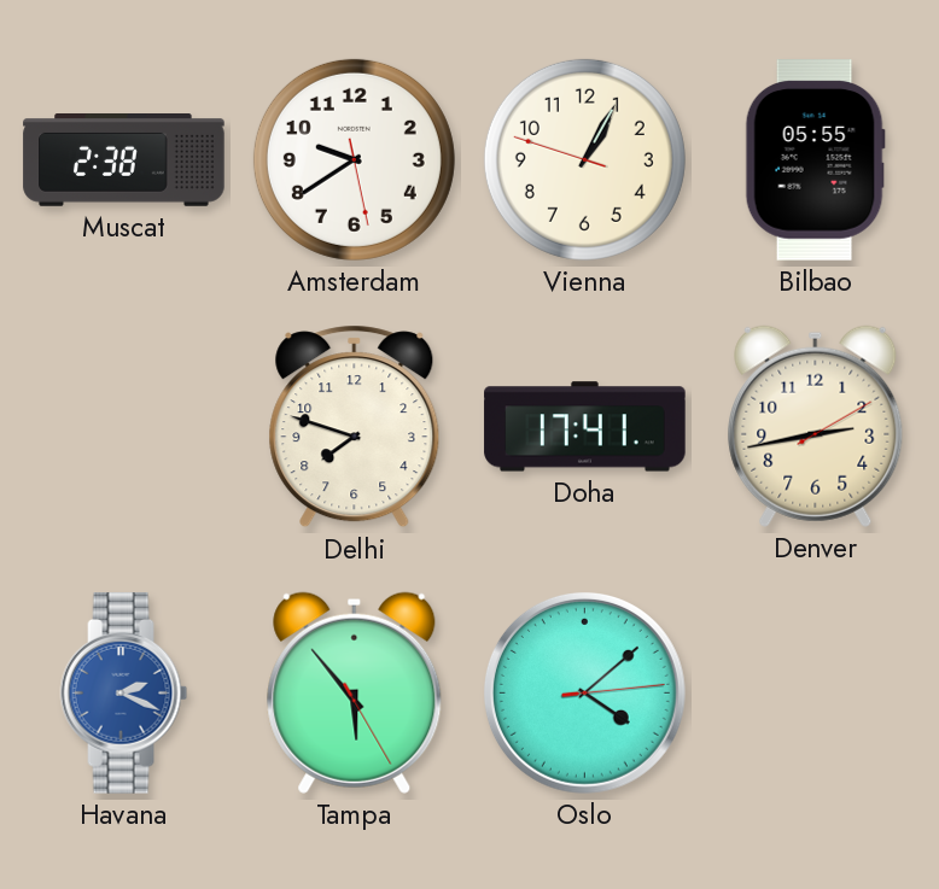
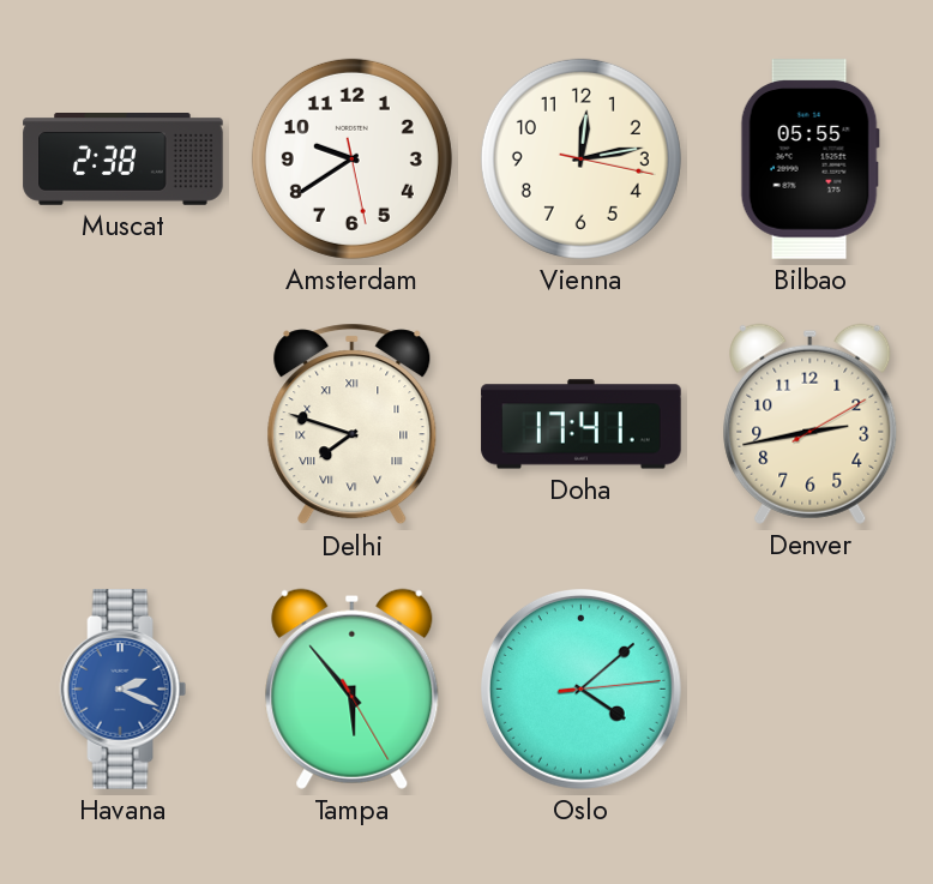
Vienna: 1:04 -> 12:13
Delhi numerals: Arabic -> Roman
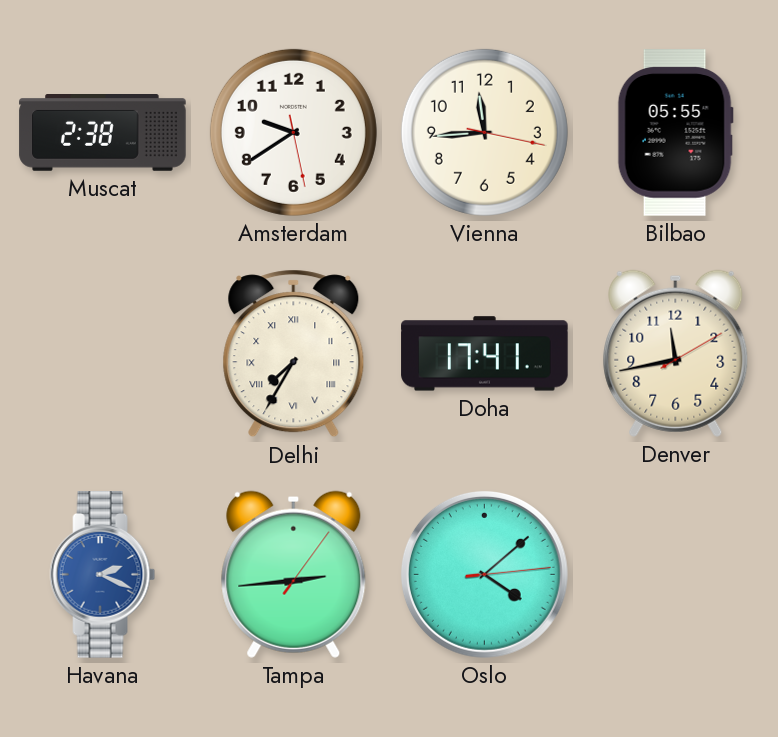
Vienna: 12:13 -> 11:44
Delhi: 7:48 -> 7:35
Denver: 2:43 -> 11:43
Tampa: 5:53 -> 2:44
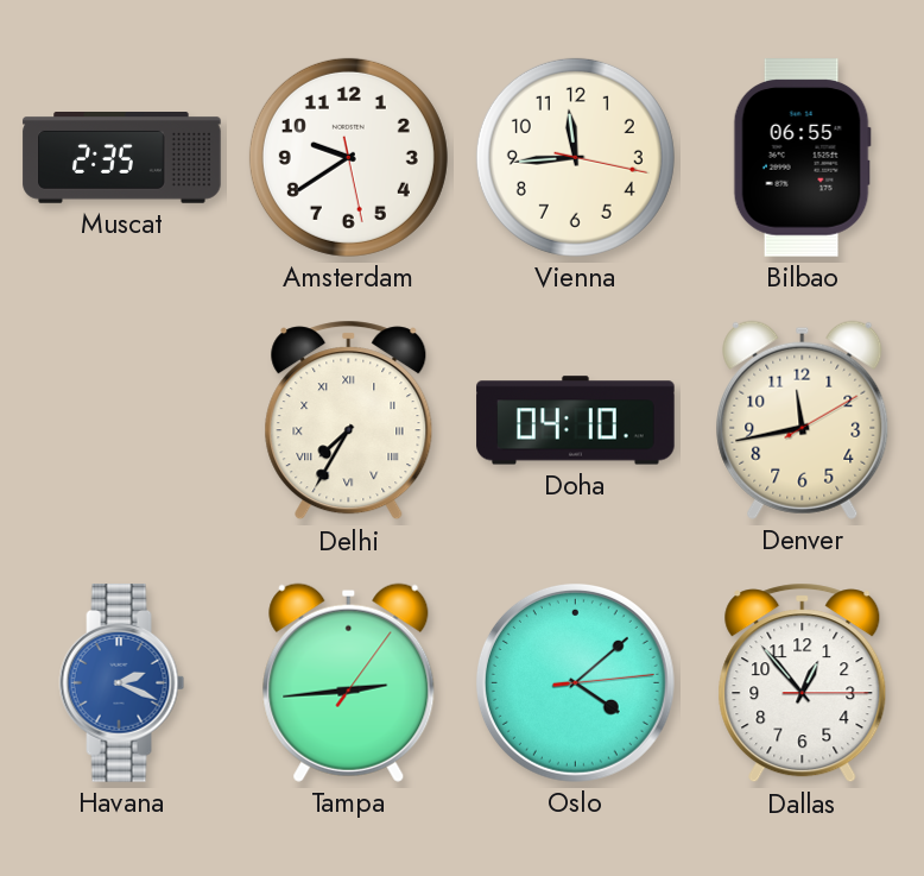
Muscat: 2:38 -> 2:35
Bilbao: 05:55 -> 06:55
Doha: 17:41 -> 04:10
Dallas: none -> 12:53
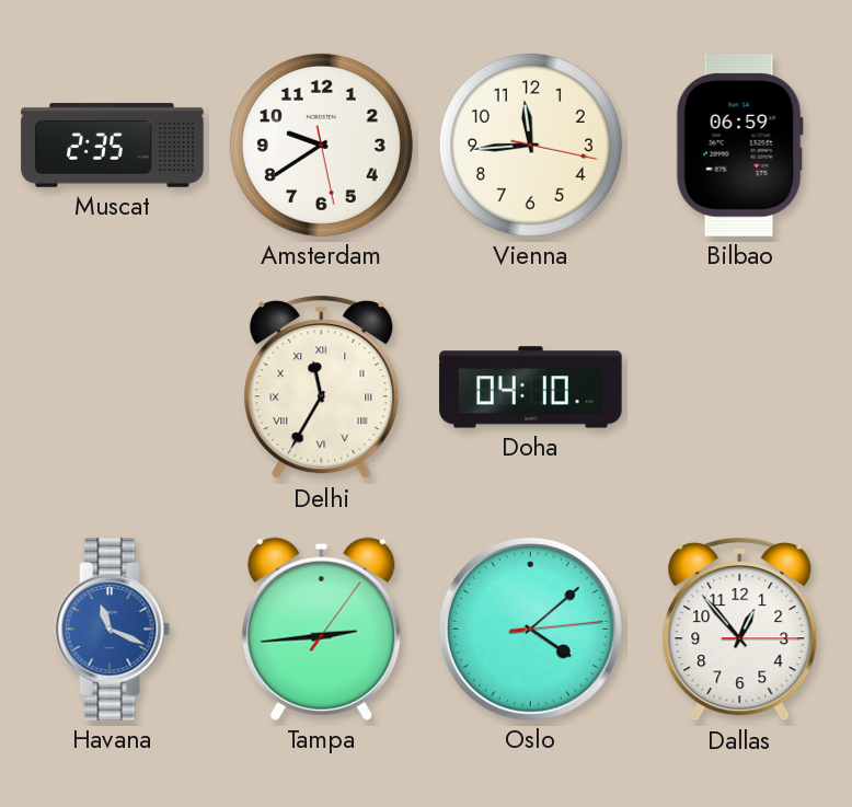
Bilbao: 06:55 -> 06:59
Delhi: 7:35 -> 11:35
Denver: 11:43 -> none
Havana: 2:19 -> 11:19
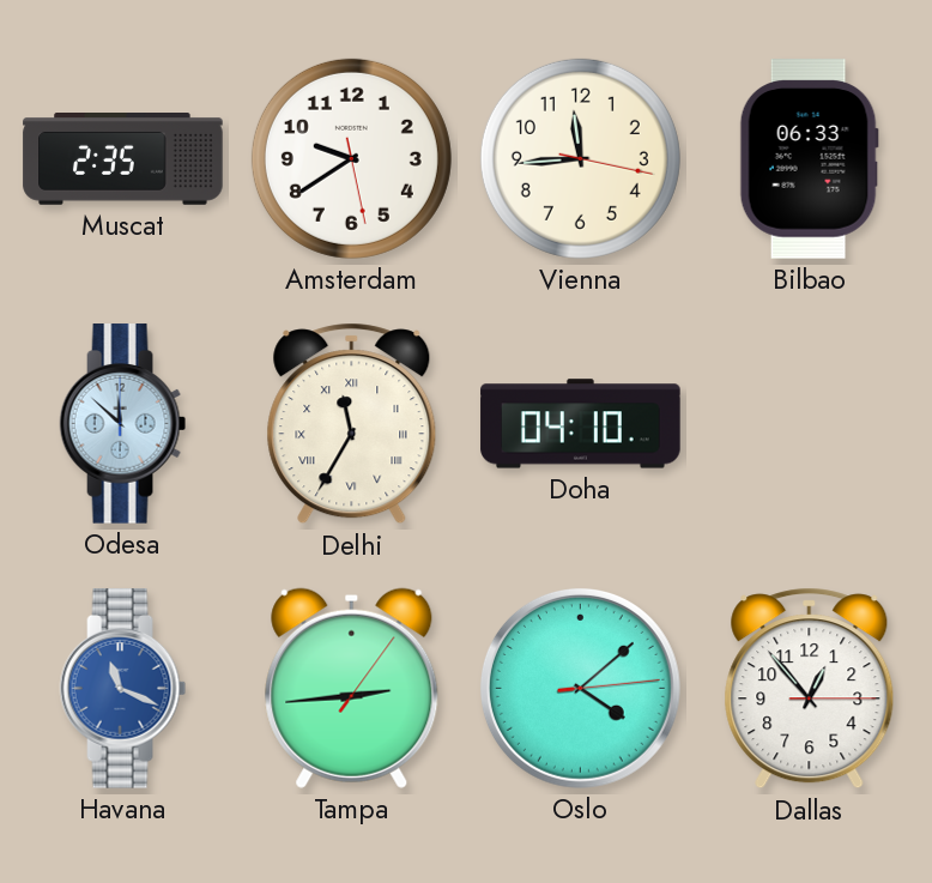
Bilbao: 06:59 -> 06:33
Odesa: none -> 11:52
